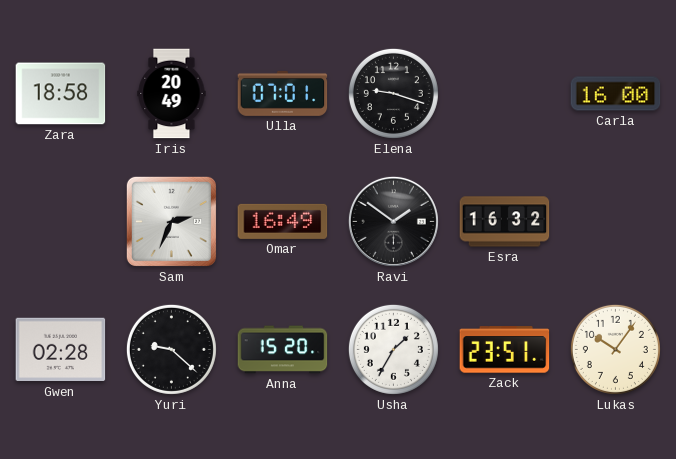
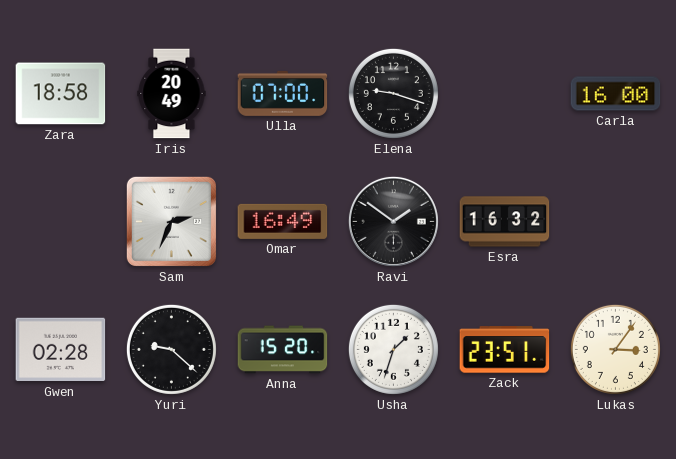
Ulla: 07:01 -> 07:00
Usha: 1:35 -> 1:33
Lukas: 10:06 -> 3:06
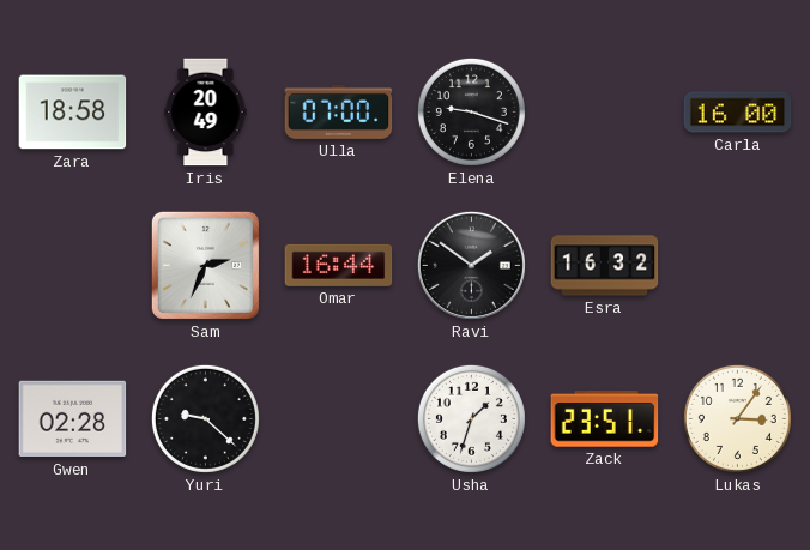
Omar: 16:49 -> 16:44
Anna: 15:20 -> none
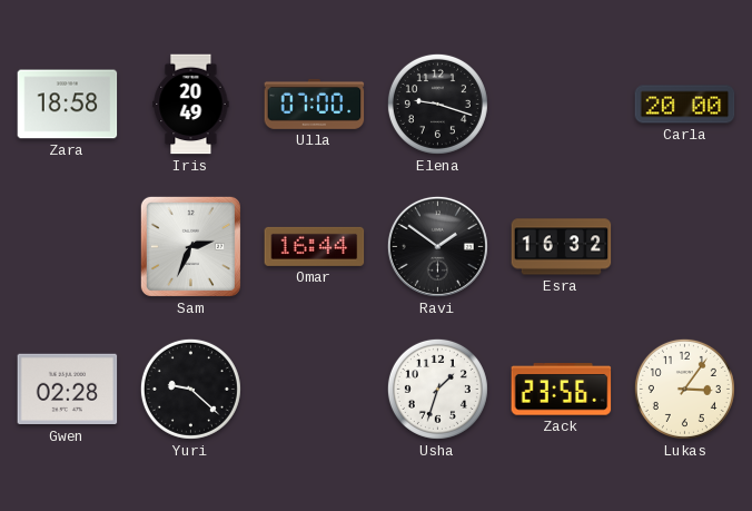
Carla: 16:00 -> 20:00
Zack: 23:51 -> 23:56
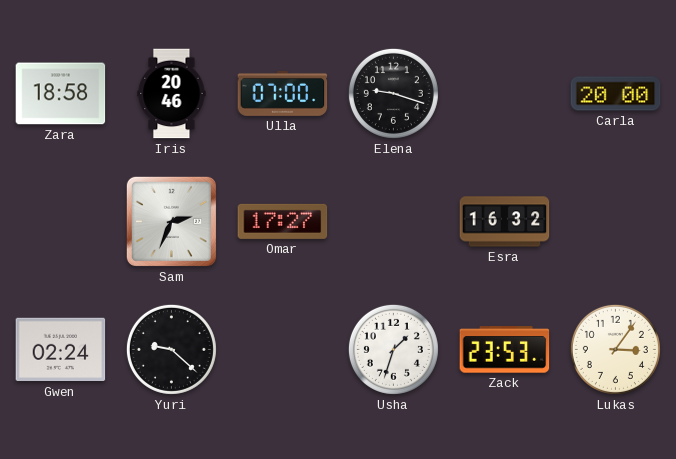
Iris: 20:49 -> 20:46
Omar: 16:44 -> 17:27
Ravi: 1:51 -> none
Gwen: 02:28 -> 02:24
Zack: 23:56 -> 23:53
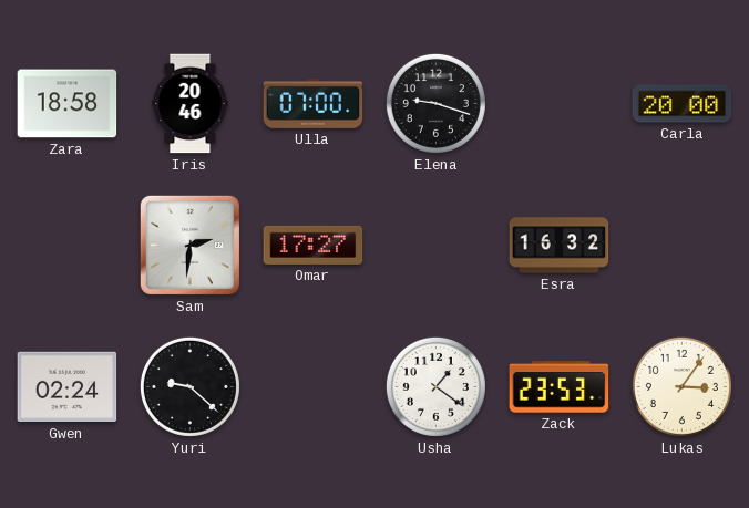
Sam: 2:34 -> 2:31
Usha: 1:33 -> 1:21
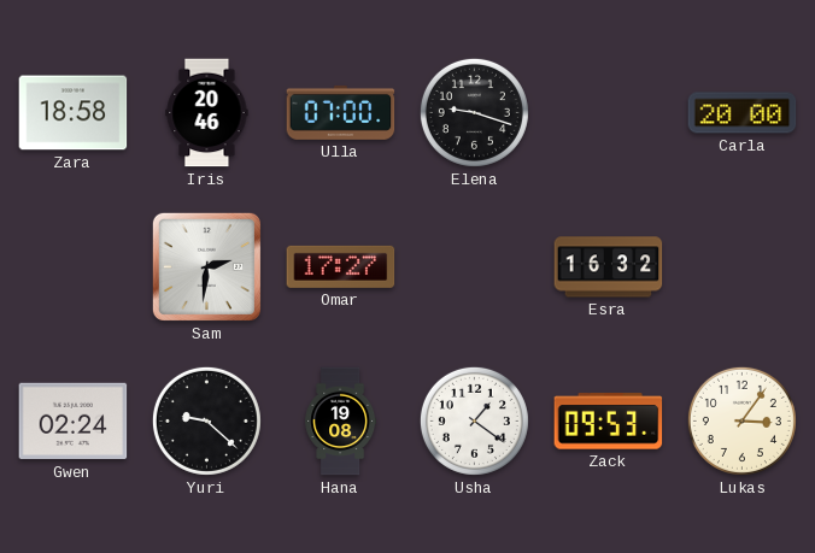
Hana: none -> 19:08
Zack: 23:53 -> 09:53
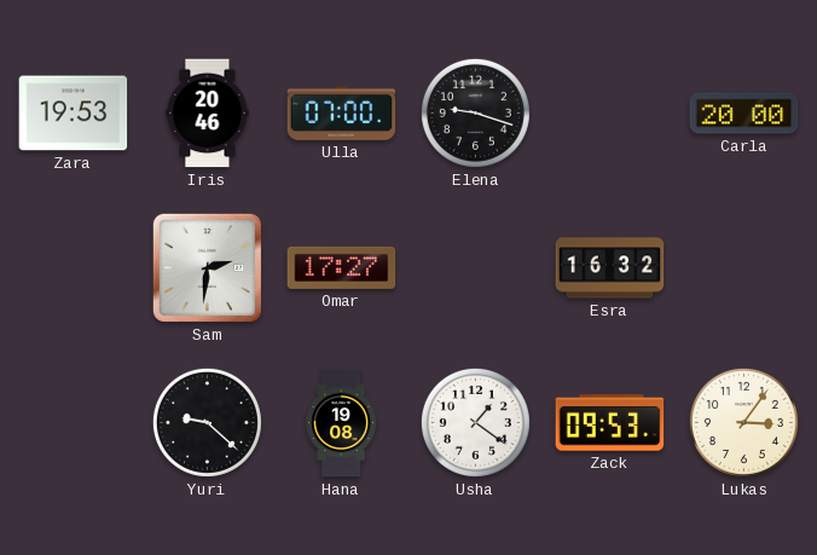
Zara: 18:58 -> 19:53
Gwen: 02:24 -> none
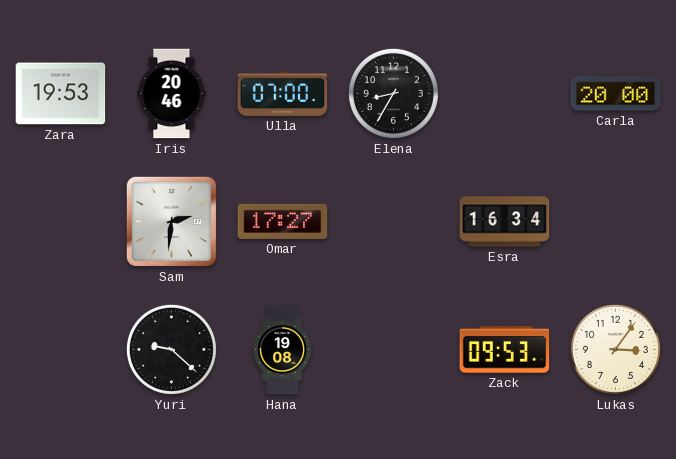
Elena: 9:18 -> 8:35
Esra: 16:32 -> 16:34
Usha: 1:21 -> none
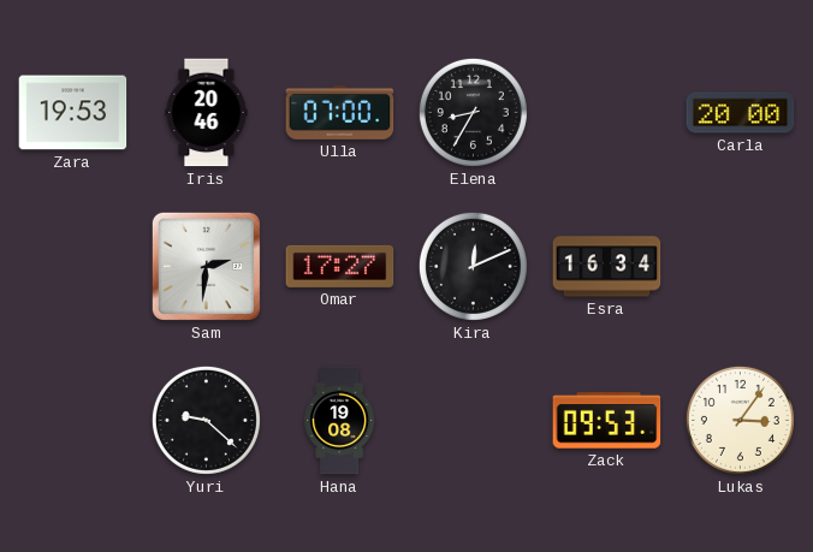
Kira: none -> 12:11
